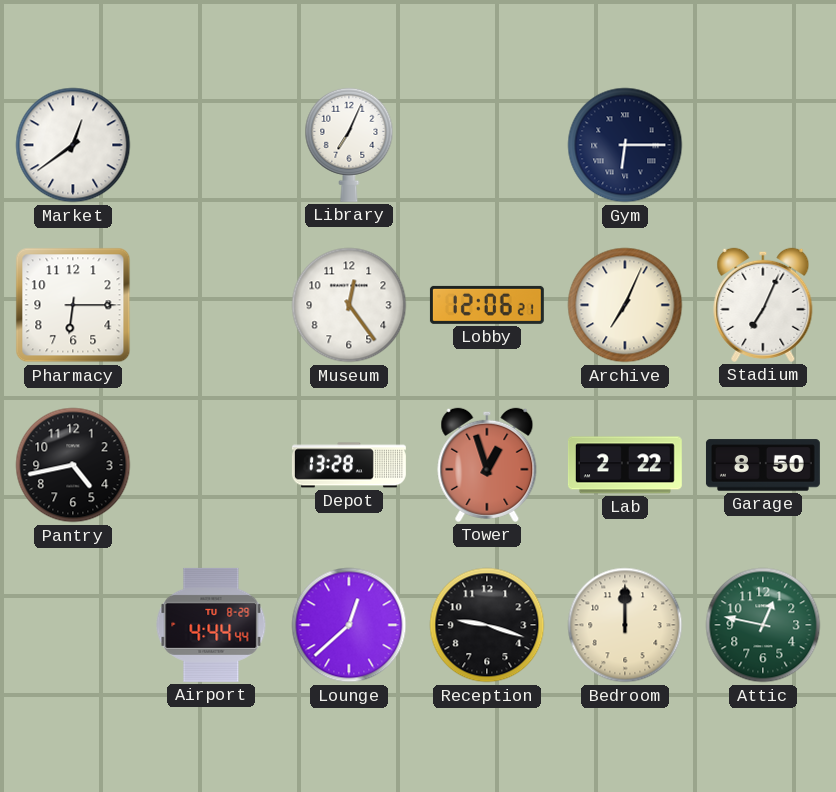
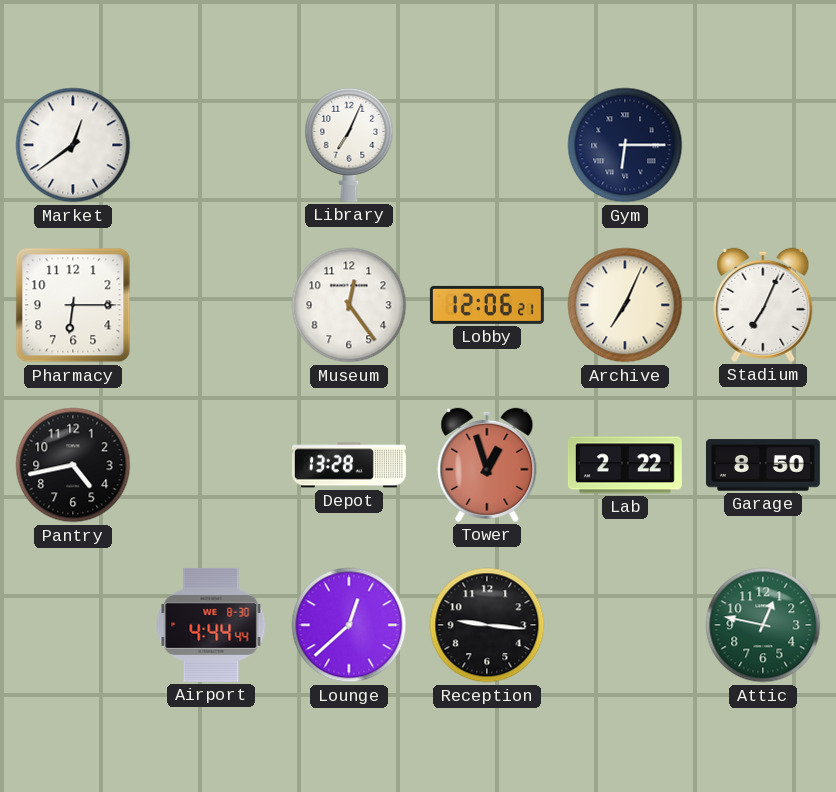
Airport date: TU 8-29 -> WE 8-30
Reception: 9:18 -> 9:16
Bedroom: 12:00 -> none
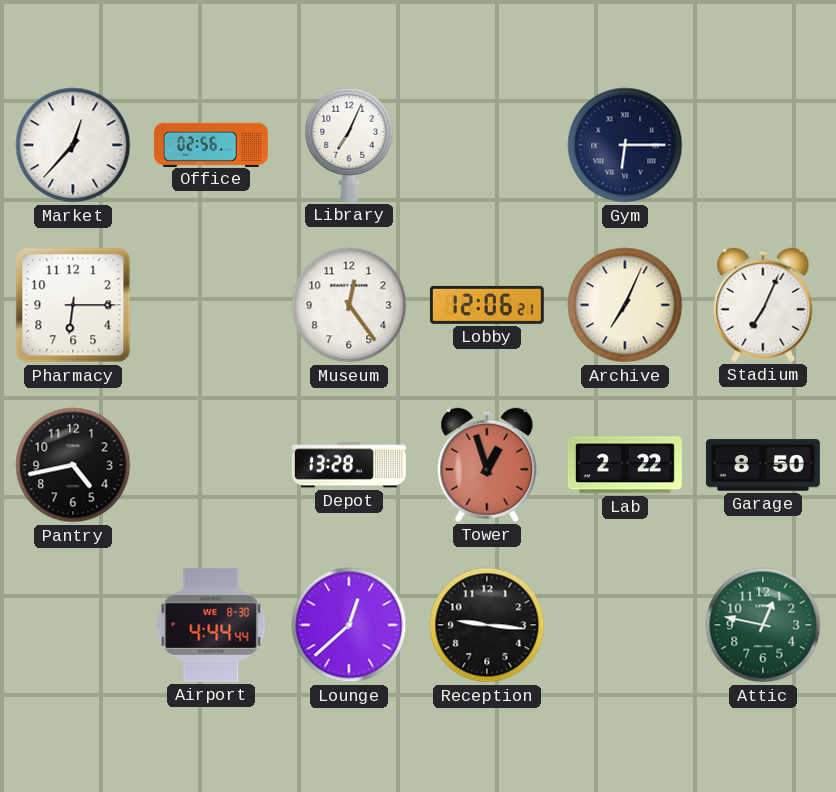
Market: 12:39 -> 12:37
Office: none -> 02:56
